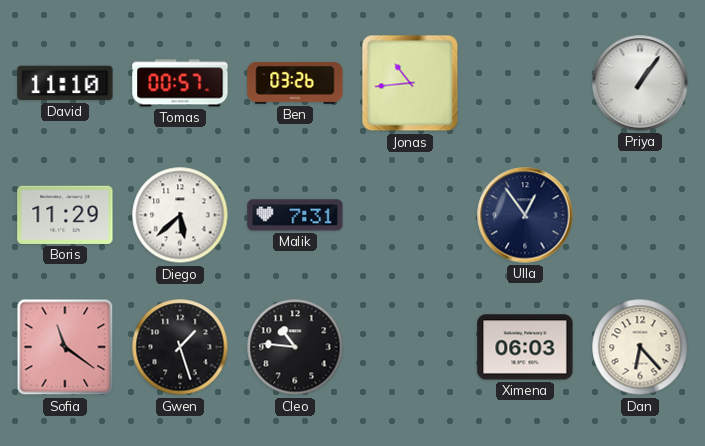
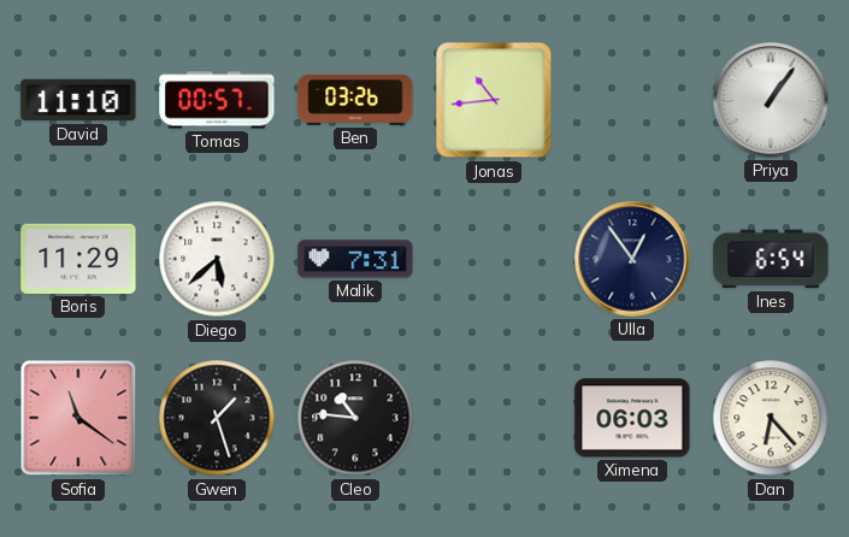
Ines: none -> 6:54
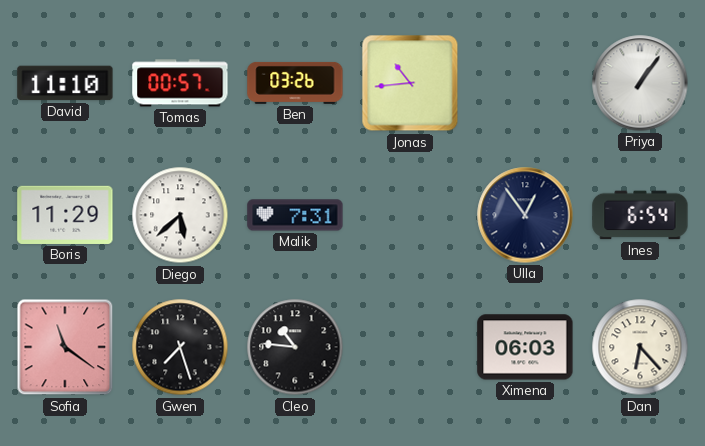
Gwen: 1:27 -> 7:27
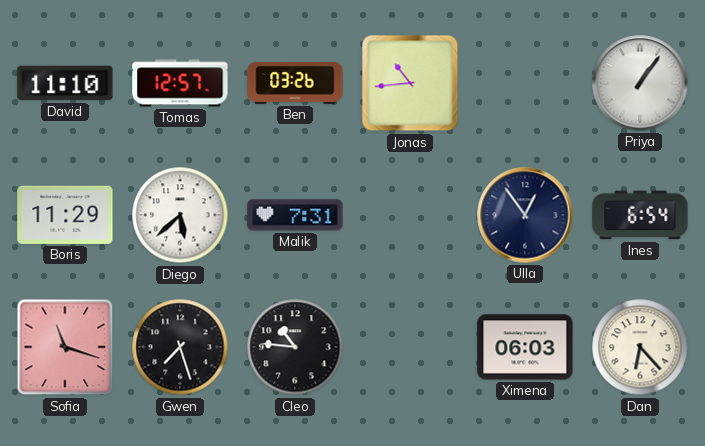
Tomas: 00:57 -> 12:57
Sofia: 11:21 -> 11:18
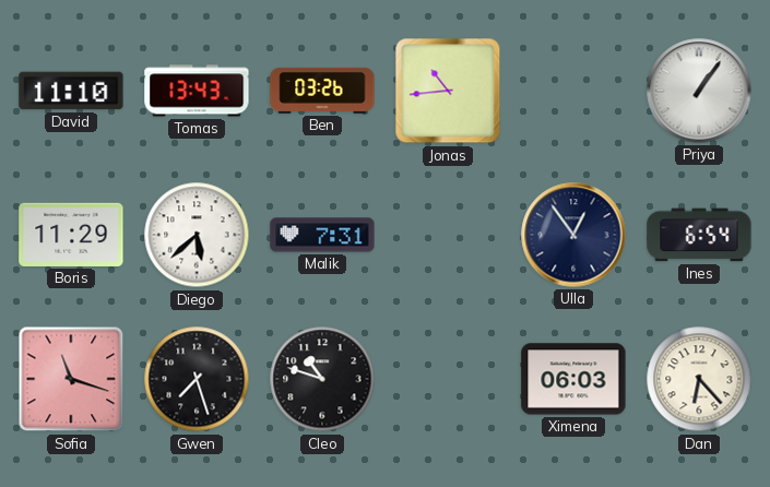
Tomas: 12:57 -> 13:43
Cleo: 10:46 -> 10:48
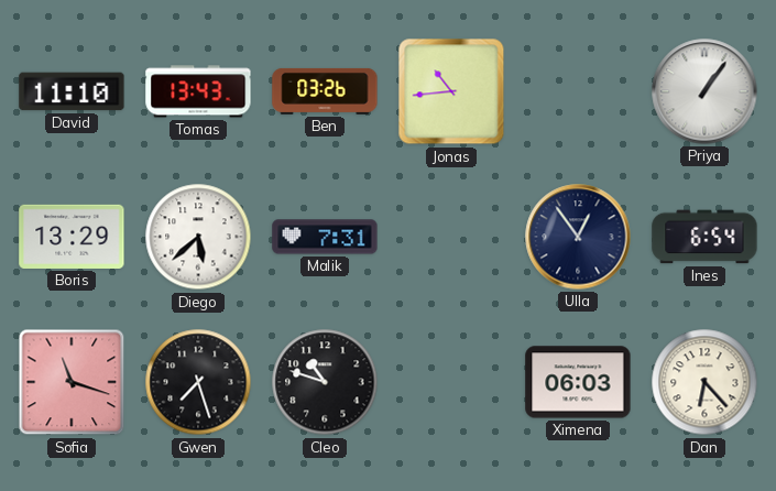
Boris: 11:29 -> 13:29
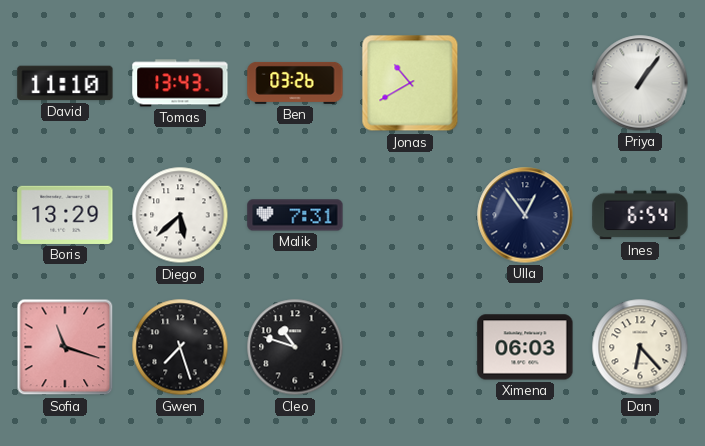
Jonas: 10:44 -> 10:40
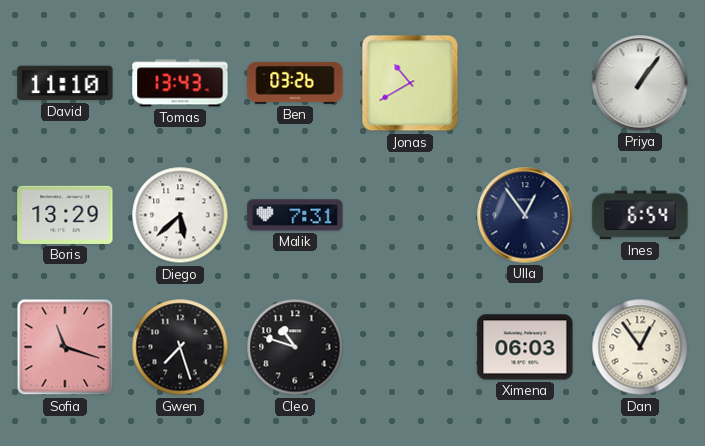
Dan: 6:23 -> 12:54
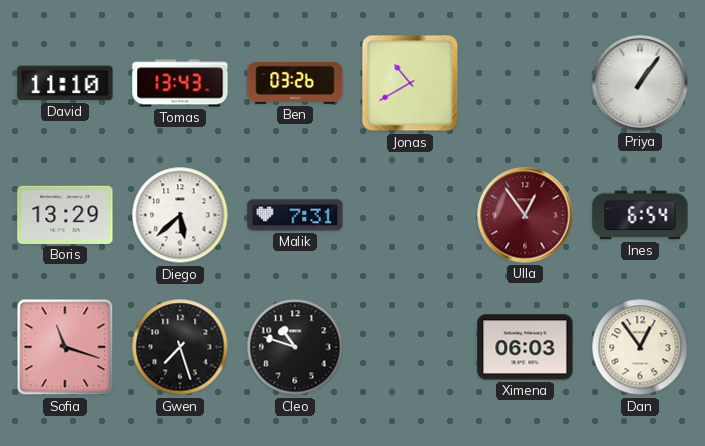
Ulla dial: navy -> burgundy
